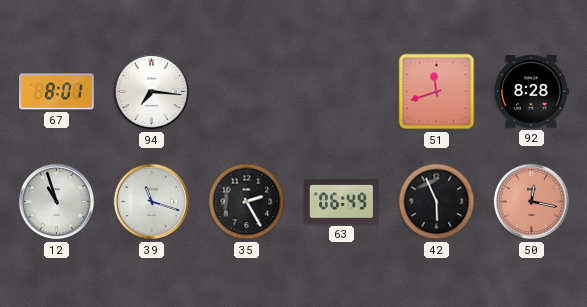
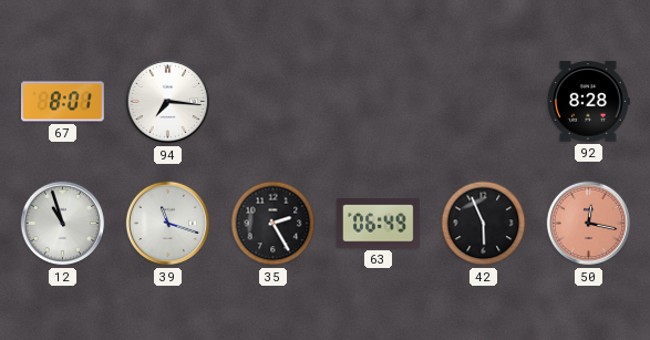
51: 11:42 -> none
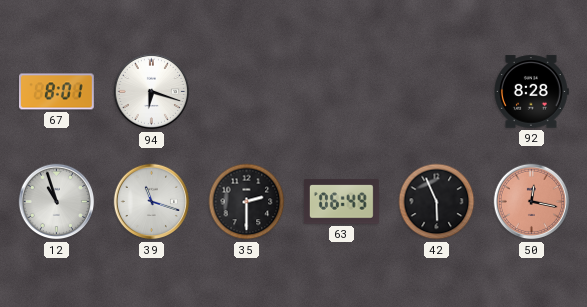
94: 7:16 -> 6:18
35: 2:25 -> 2:30
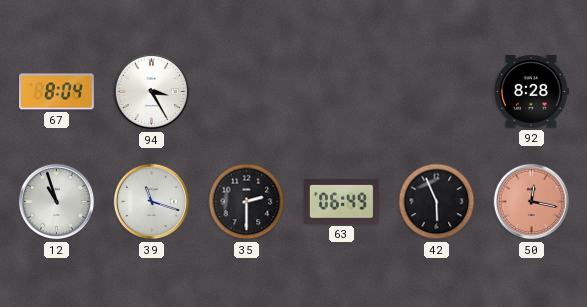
67: 8:01 -> 8:04
94: 6:18 -> 3:25
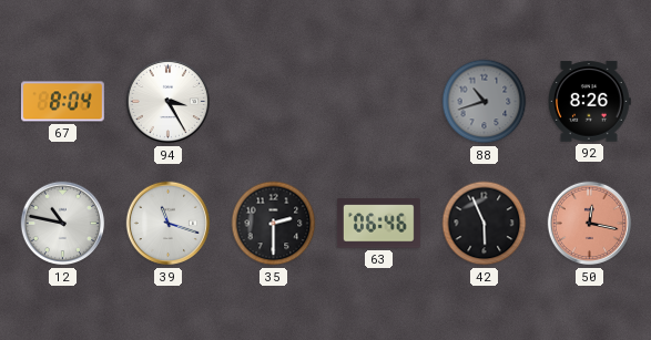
88: none -> 10:42
92: 8:28 -> 8:26
12: 10:57 -> 10:47
63: 06:49 -> 06:46
